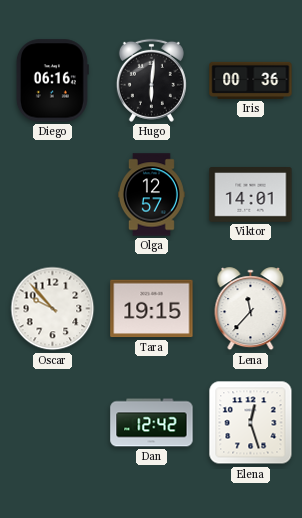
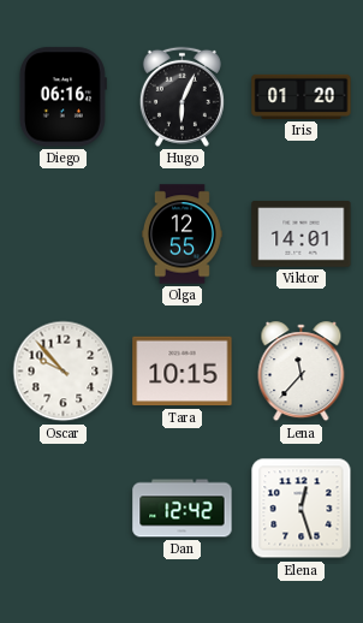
Hugo: 6:01 -> 6:04
Iris: 00:36 -> 01:20
Olga: 12:57 -> 12:55
Tara: 19:15 -> 10:15
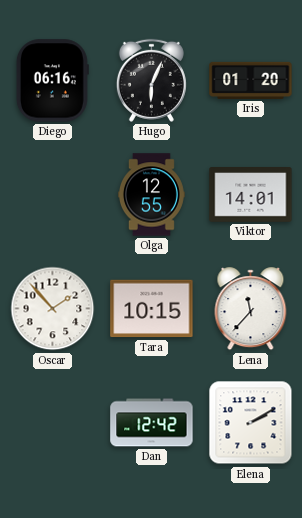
Oscar: 9:53 -> 1:53
Elena: 12:27 -> 2:10
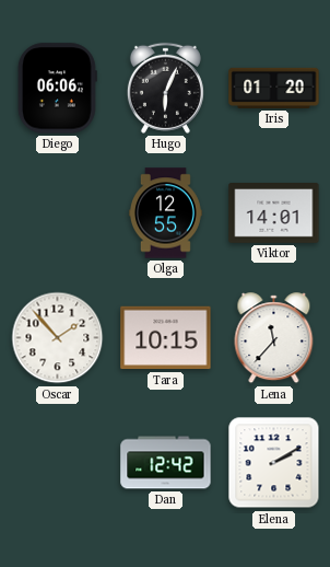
Diego: 06:16 -> 06:06
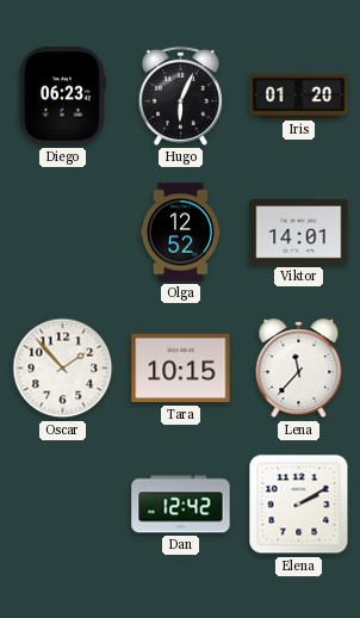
Diego: 06:06 -> 06:23
Olga: 12:55 -> 12:52
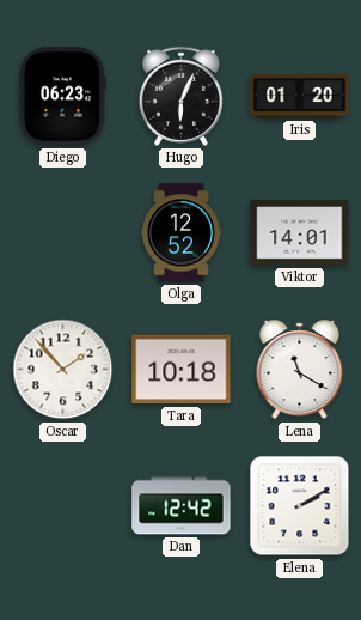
Tara: 10:15 -> 10:18
Lena: 11:37 -> 11:20
